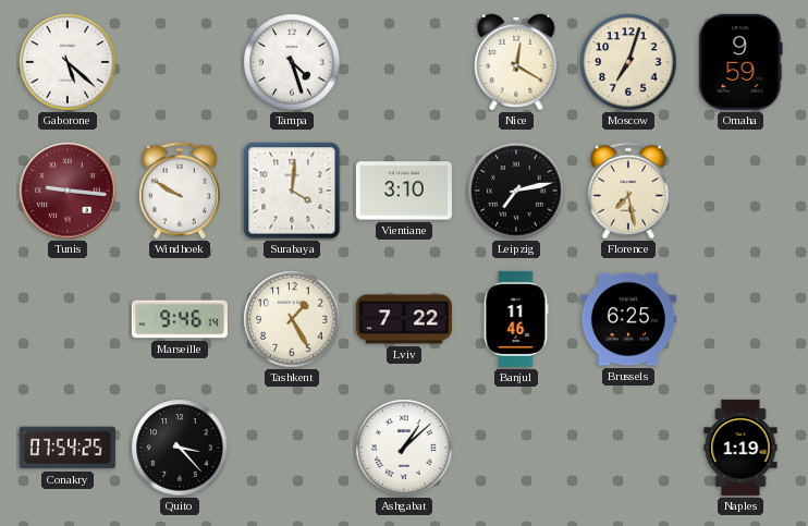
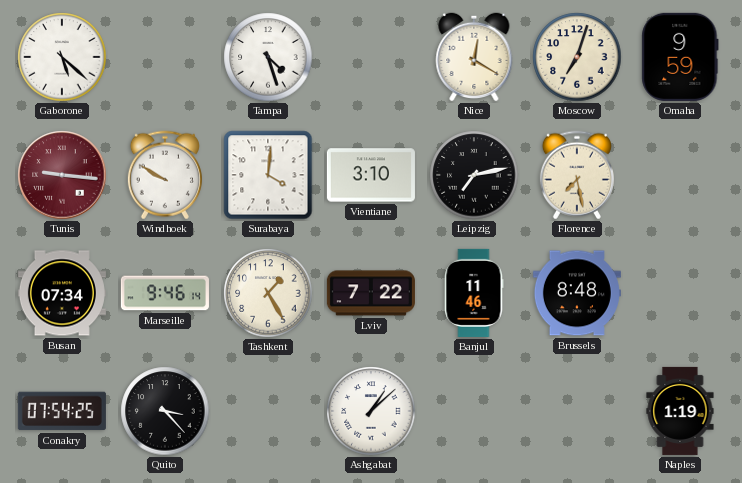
Busan: none -> 07:34
Brussels: 6:25 -> 8:48
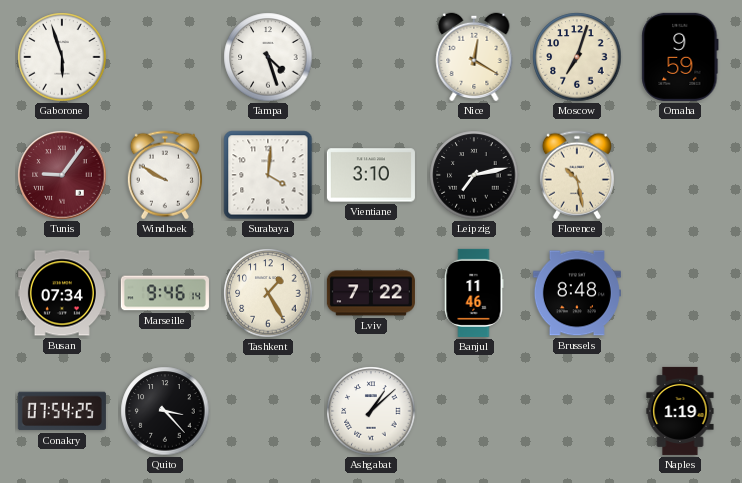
Gaborone: 5:22 -> 5:57
Tunis: 9:16 -> 9:06
Florence: 7:28 -> 10:28
